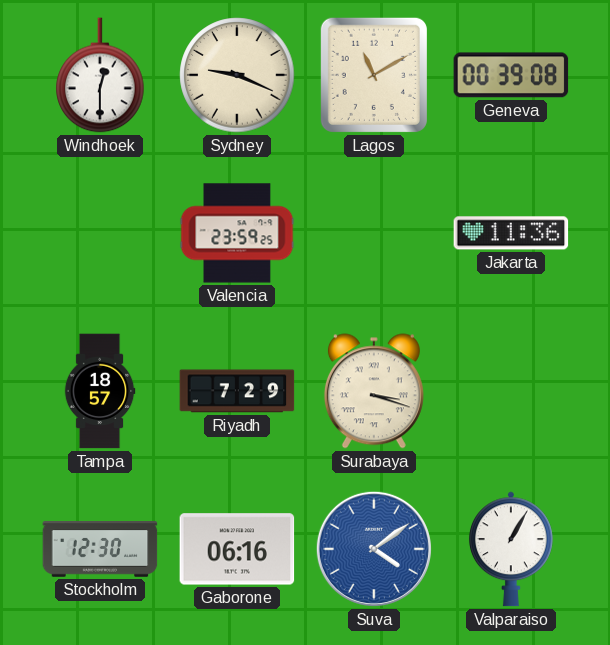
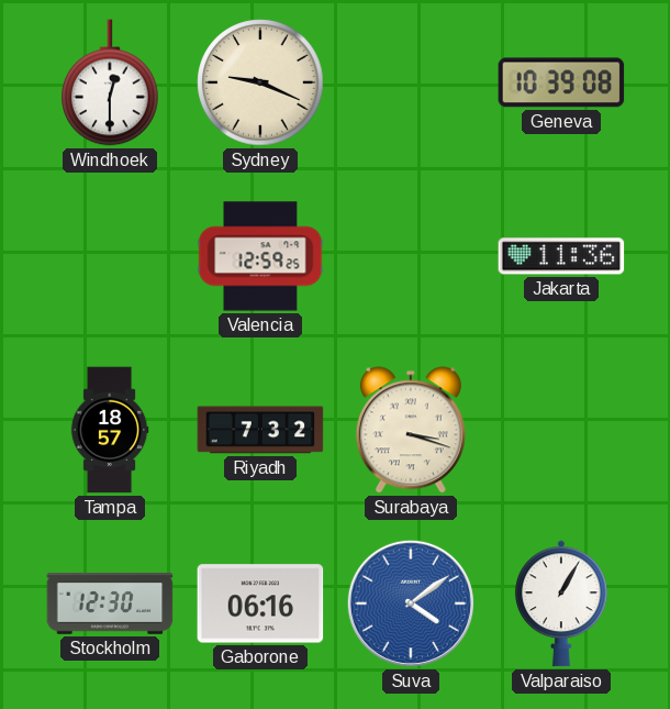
Lagos: 11:10 -> none
Geneva: 00:39 -> 10:39
Valencia: 23:59 -> 12:59
Riyadh: 7:29 -> 7:32
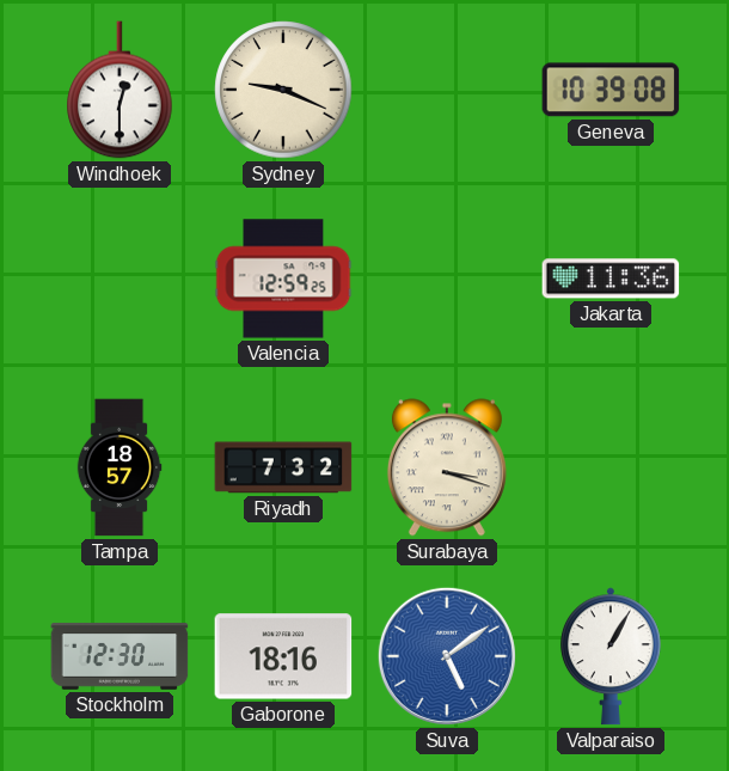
Gaborone: 06:16 -> 18:16
Suva: 4:09 -> 5:09
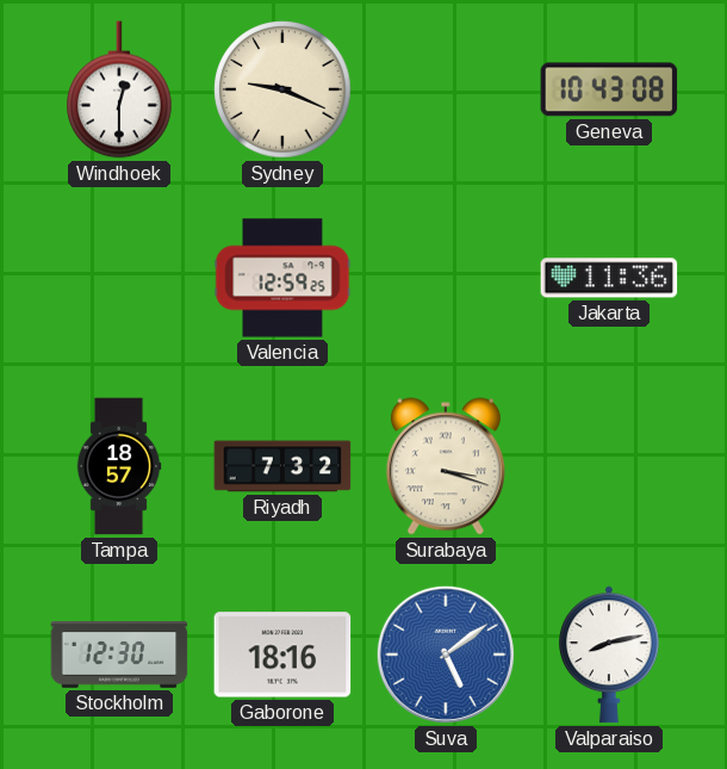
Geneva: 10:39 -> 10:43
Valparaiso: 1:05 -> 8:13
